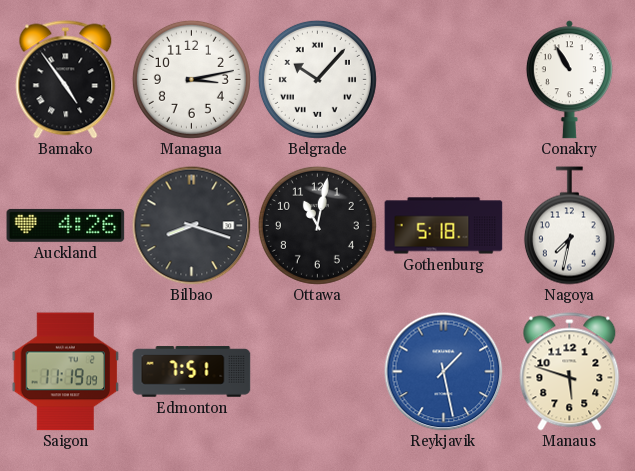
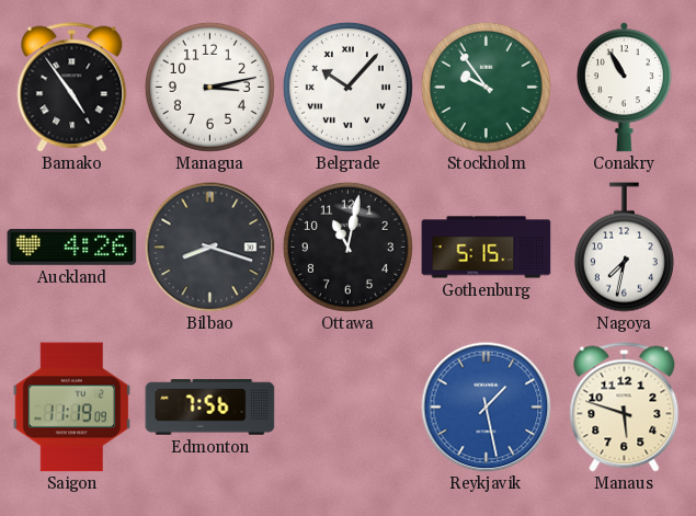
Stockholm: none -> 9:54
Gothenburg: 5:18 -> 5:15
Edmonton: 7:51 -> 7:56
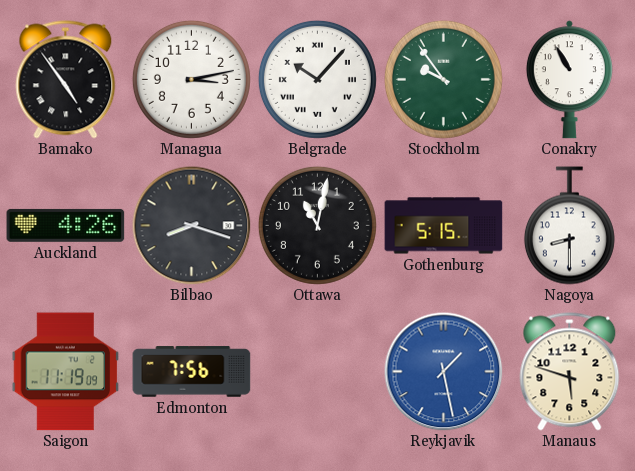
Nagoya: 7:32 -> 8:30
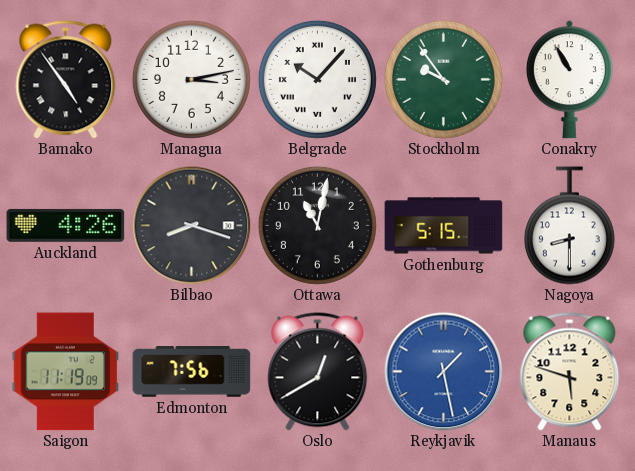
Oslo: none -> 12:40
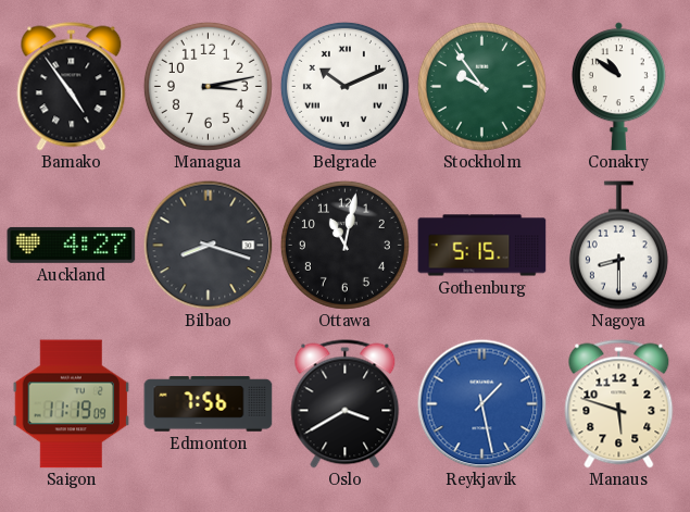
Belgrade: 10:07 -> 10:11
Conakry: 10:55 -> 10:51
Auckland: 4:26 -> 4:27
Oslo: 12:40 -> 3:40
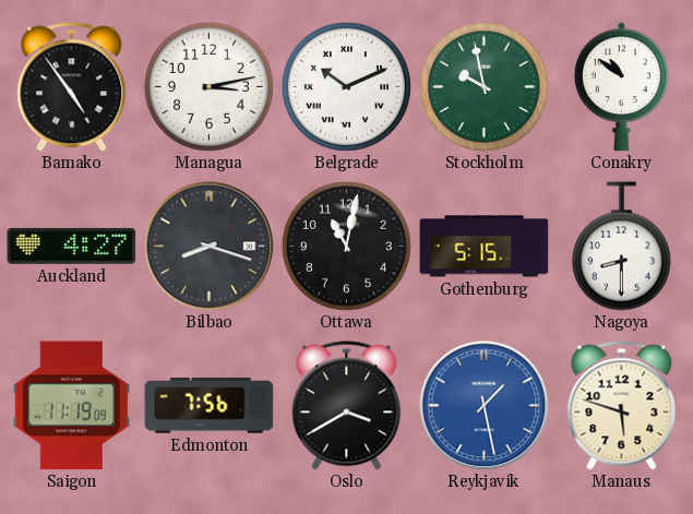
Stockholm: 9:54 -> 9:58
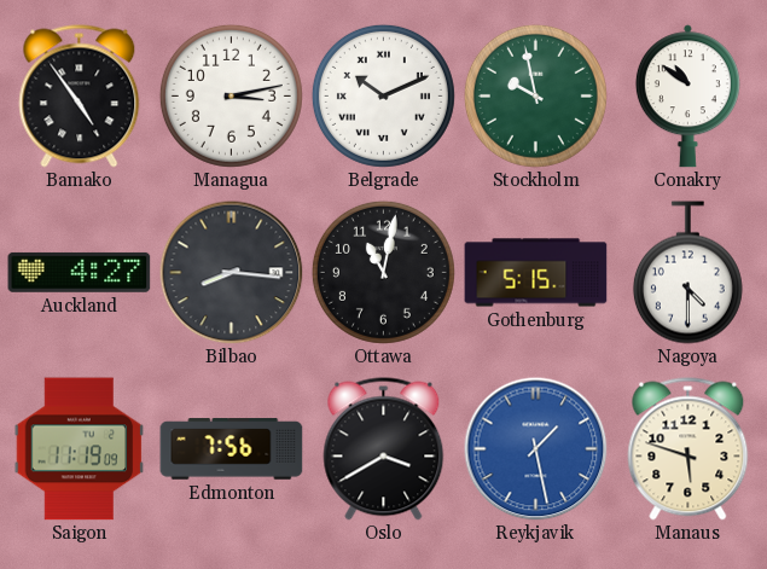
Bilbao: 8:18 -> 8:16
Nagoya: 8:30 -> 4:30
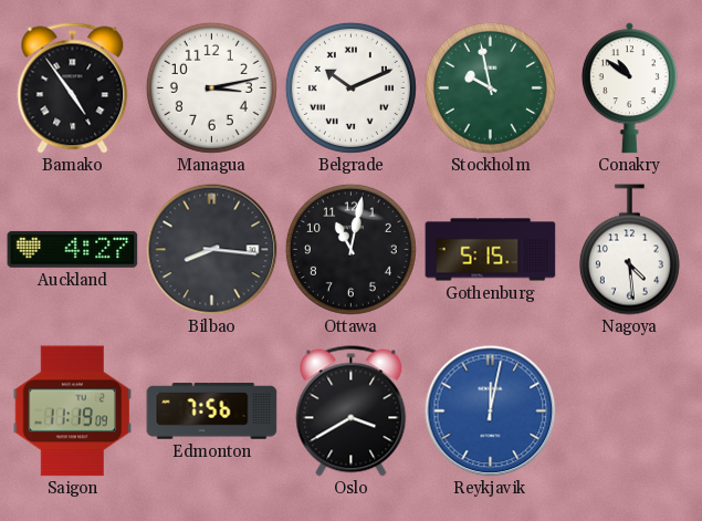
Nagoya: 4:30 -> 4:29
Reykjavik: 1:28 -> 12:02
Manaus: 5:48 -> none
